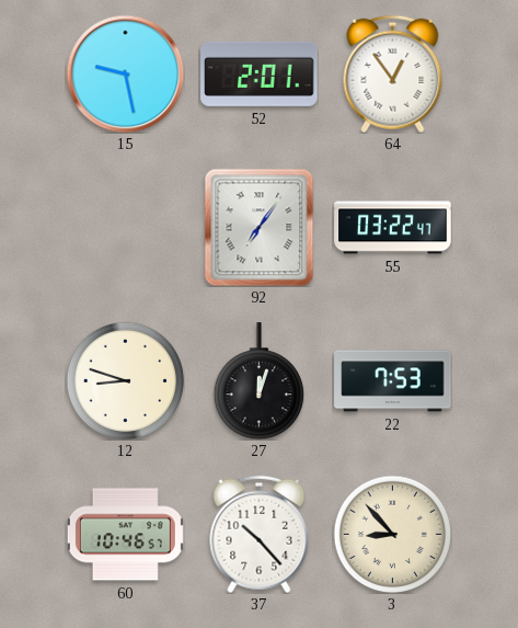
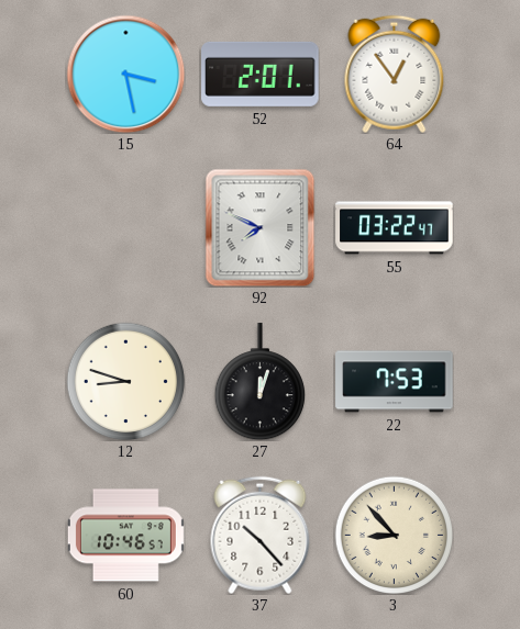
15: 9:28 -> 3:28
92: 7:06 -> 7:49
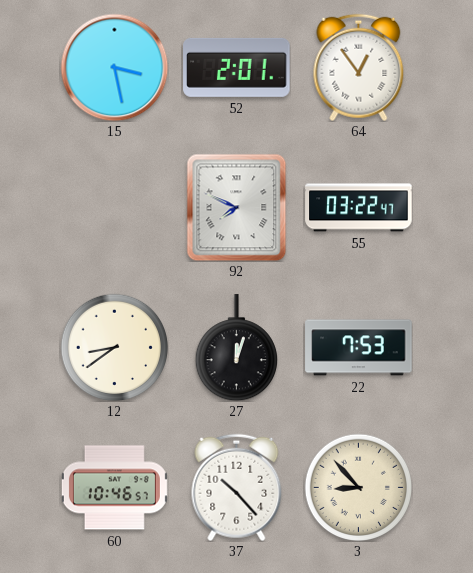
12: 8:48 -> 8:39
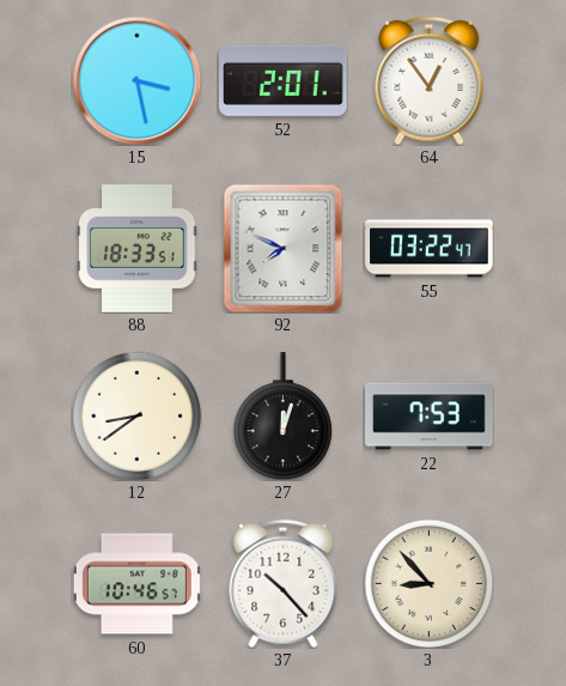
88: none -> 18:33
